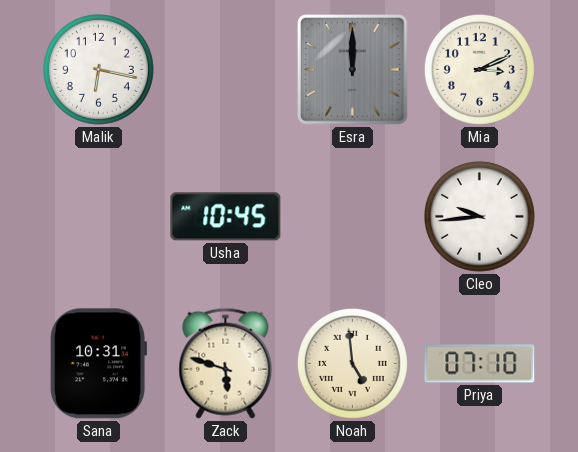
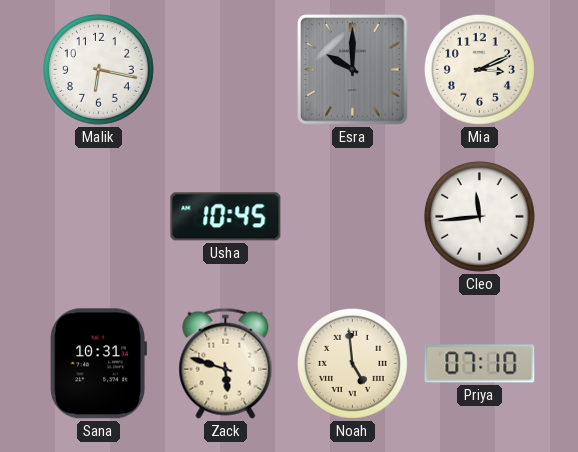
Esra: 12:00 -> 10:00
Cleo: 9:44 -> 11:44
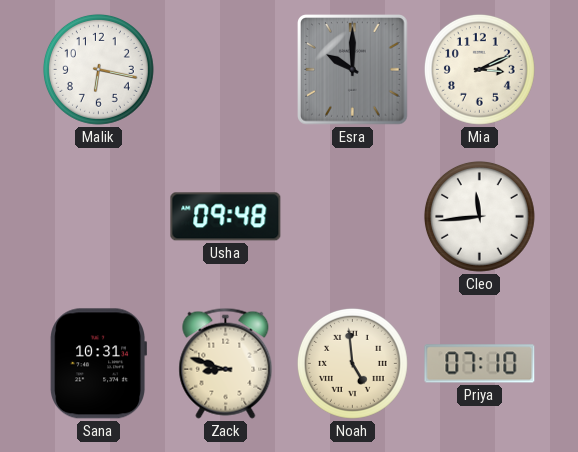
Usha: 10:45 -> 09:48
Zack: 5:48 -> 8:48
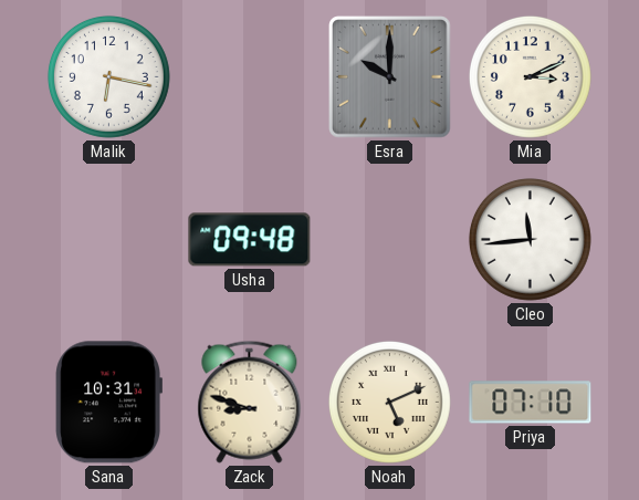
Noah: 4:59 -> 5:11
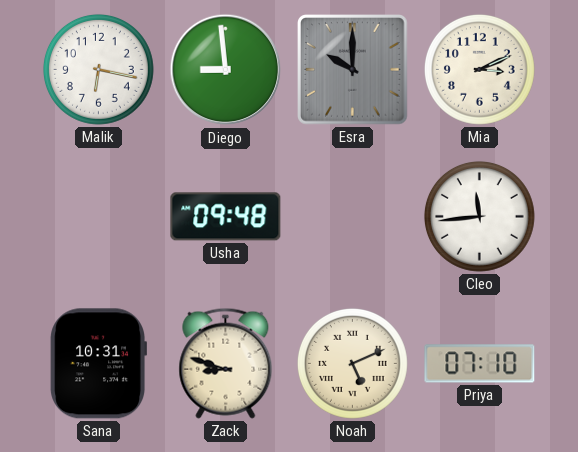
Diego: none -> 8:59
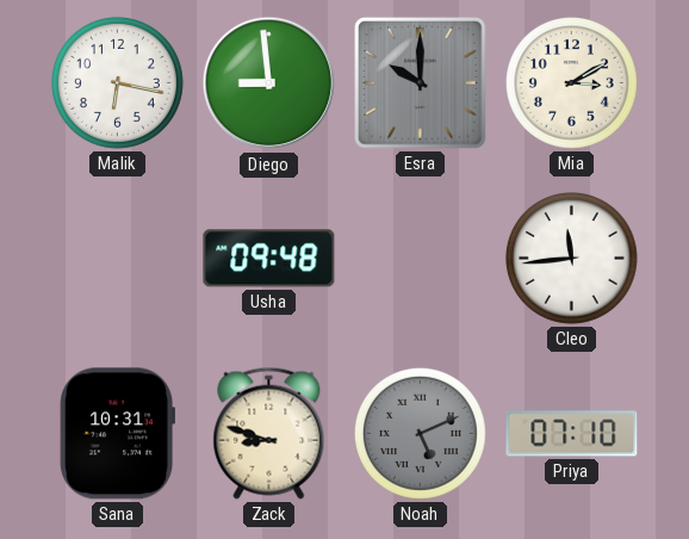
Mia: 3:11 -> 3:10
Noah dial: cream -> grey
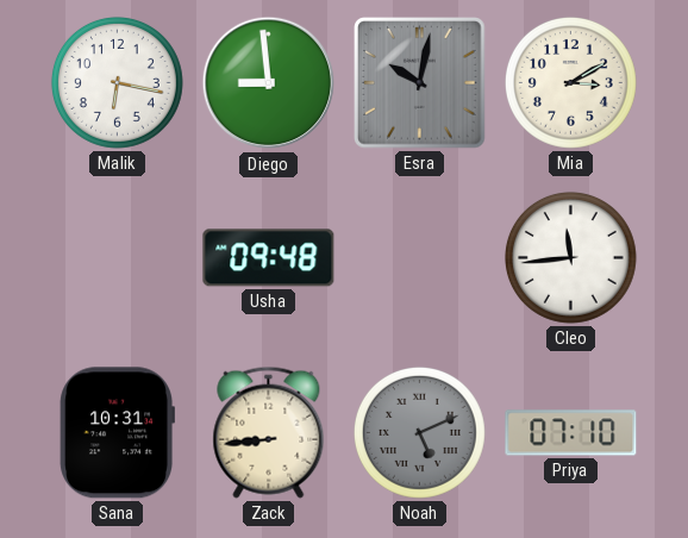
Esra: 10:00 -> 10:02
Zack: 8:48 -> 8:44
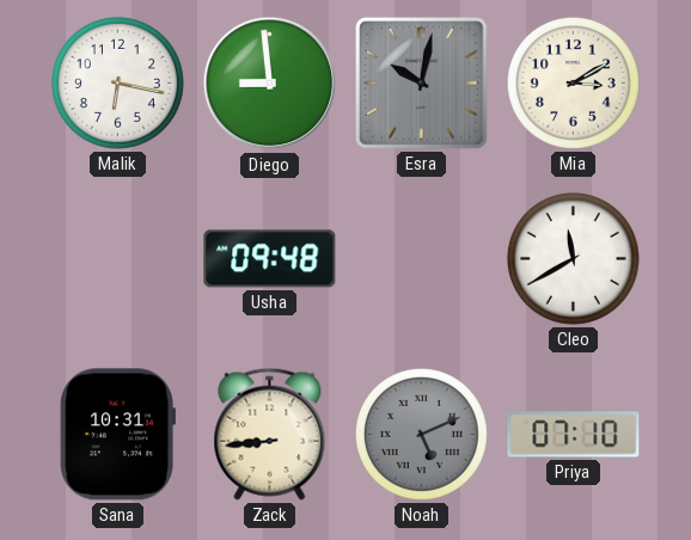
Cleo: 11:44 -> 11:40
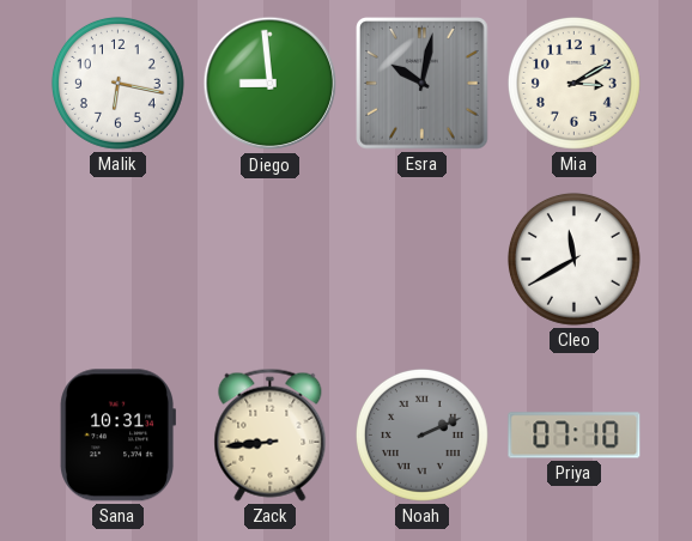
Usha: 09:48 -> none
Noah: 5:11 -> 2:11
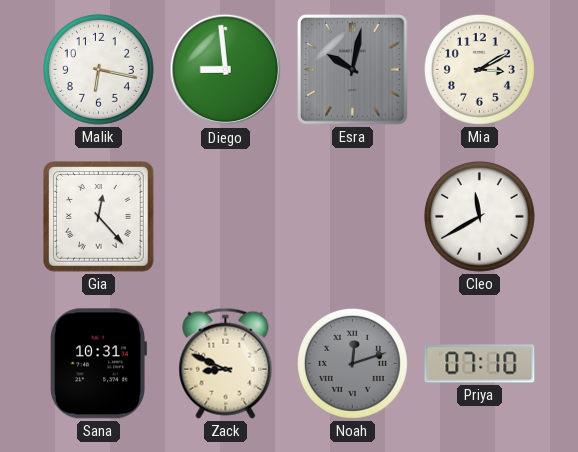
Gia: none -> 12:23
Zack: 8:44 -> 8:49
Noah: 2:11 -> 12:12
